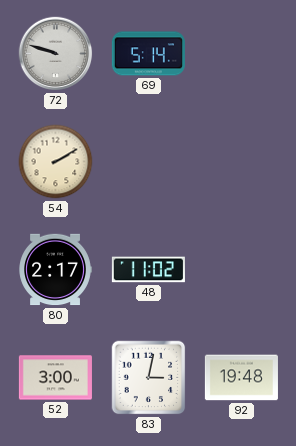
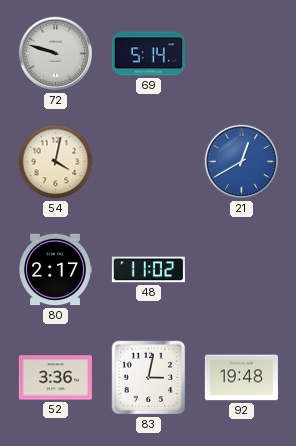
54: 2:10 -> 4:02
21: none -> 12:40
52: 3:00 -> 3:36
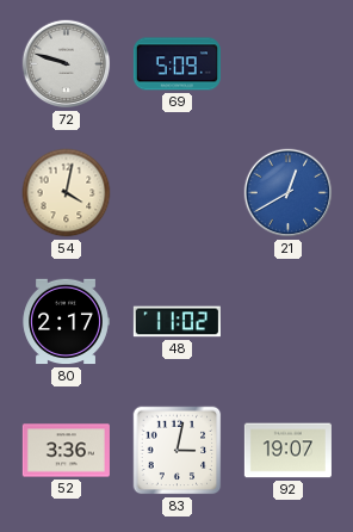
69: 5:14 -> 5:09
92: 19:48 -> 19:07
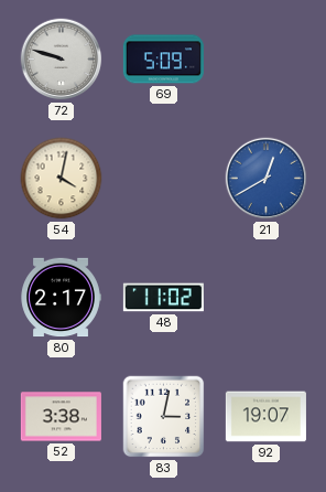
52: 3:36 -> 3:38
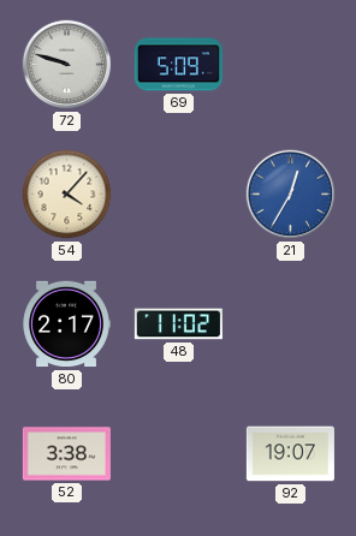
54: 4:02 -> 4:07
21: 12:40 -> 12:35
83: 3:02 -> none
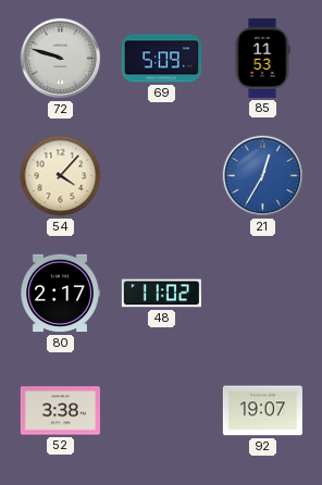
85: none -> 11:53
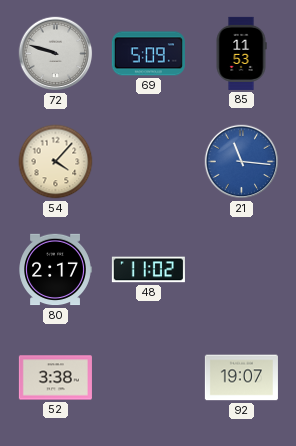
21: 12:35 -> 11:16
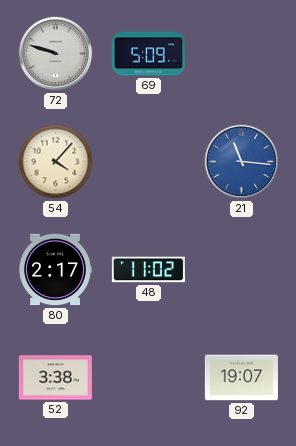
85: 11:53 -> none
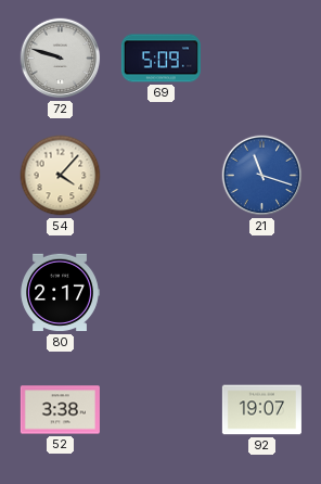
21: 11:16 -> 11:18
48: 11:02 -> none
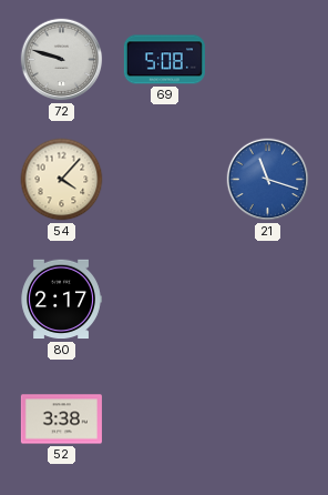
69: 5:09 -> 5:08
92: 19:07 -> none
